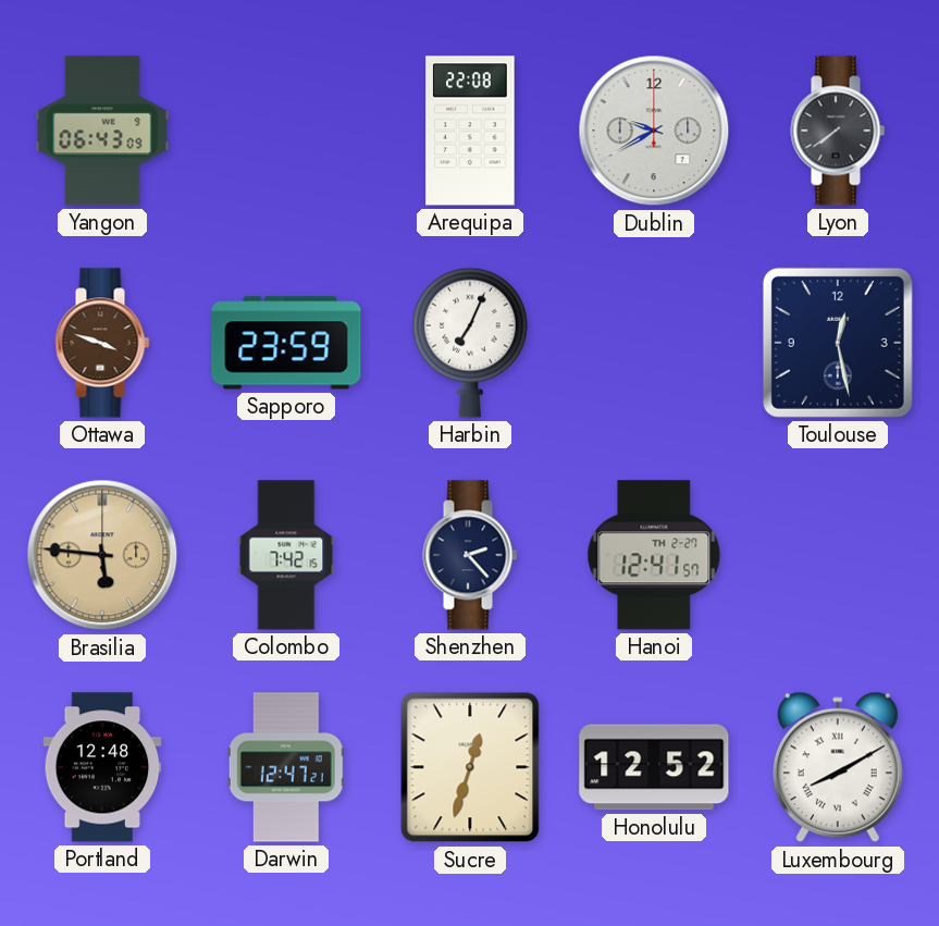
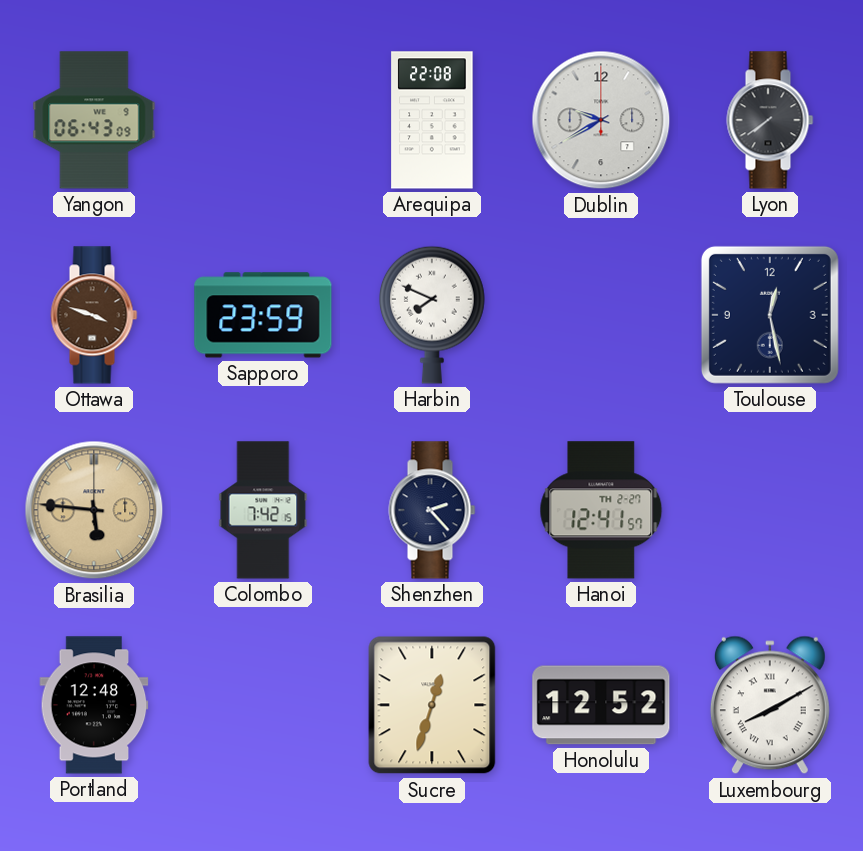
Harbin: 7:04 -> 7:49
Darwin: 12:47 -> none
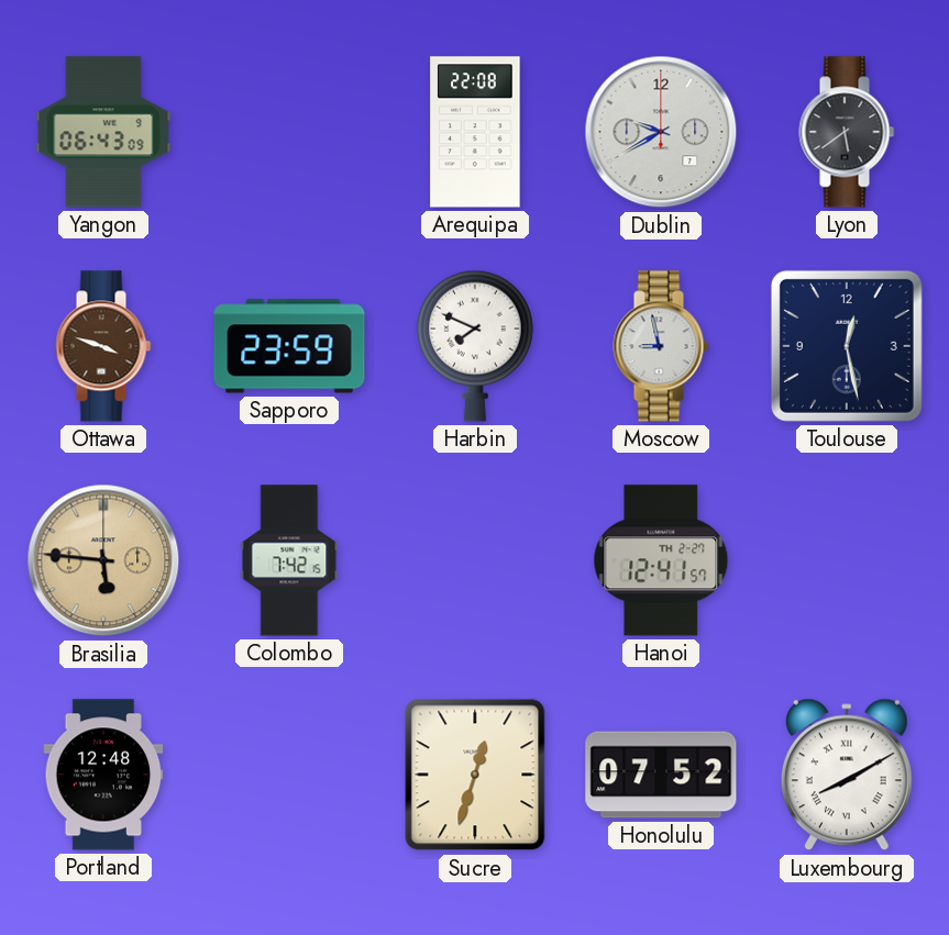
Lyon: 7:39 -> 5:39
Moscow: none -> 8:58
Shenzhen: 2:23 -> none
Honolulu: 12:52 -> 07:52
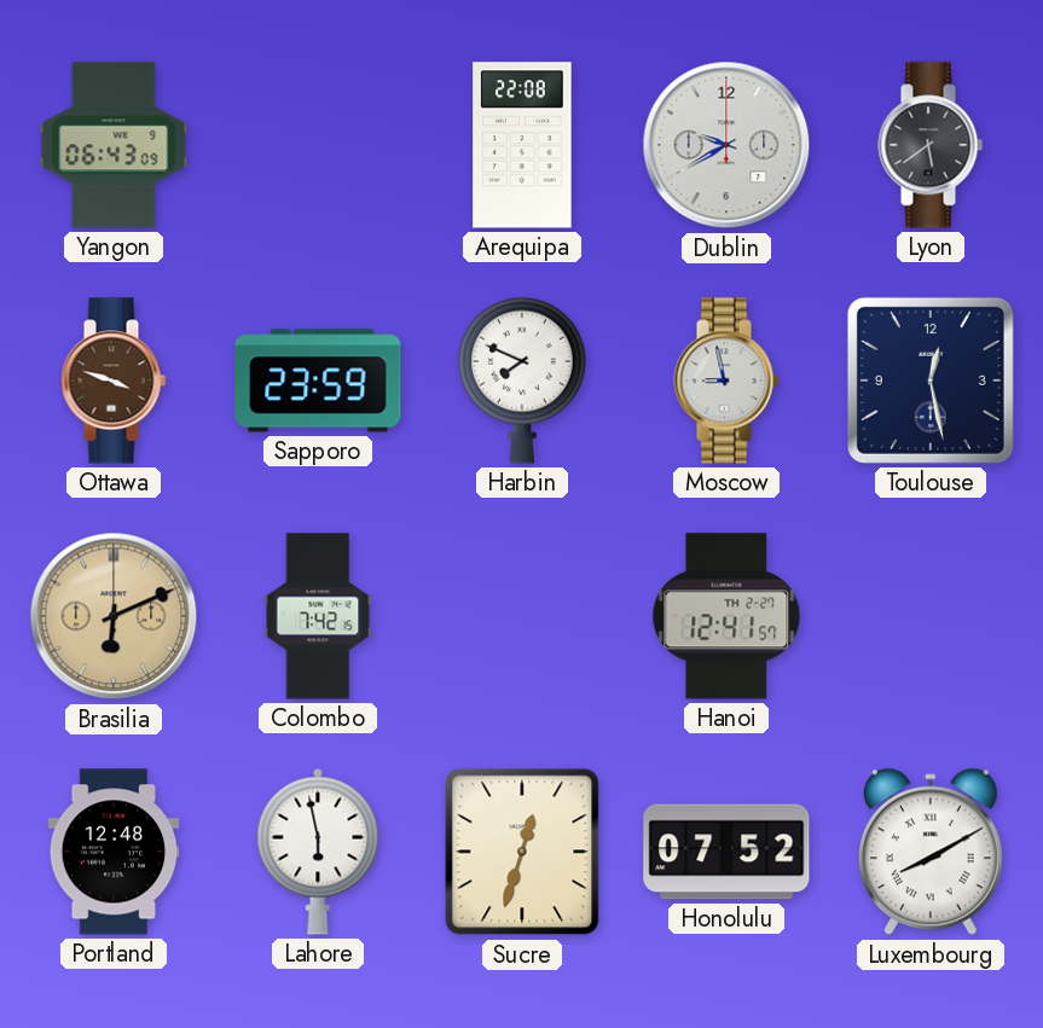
Brasilia: 5:46 -> 6:11
Lahore: none -> 5:58
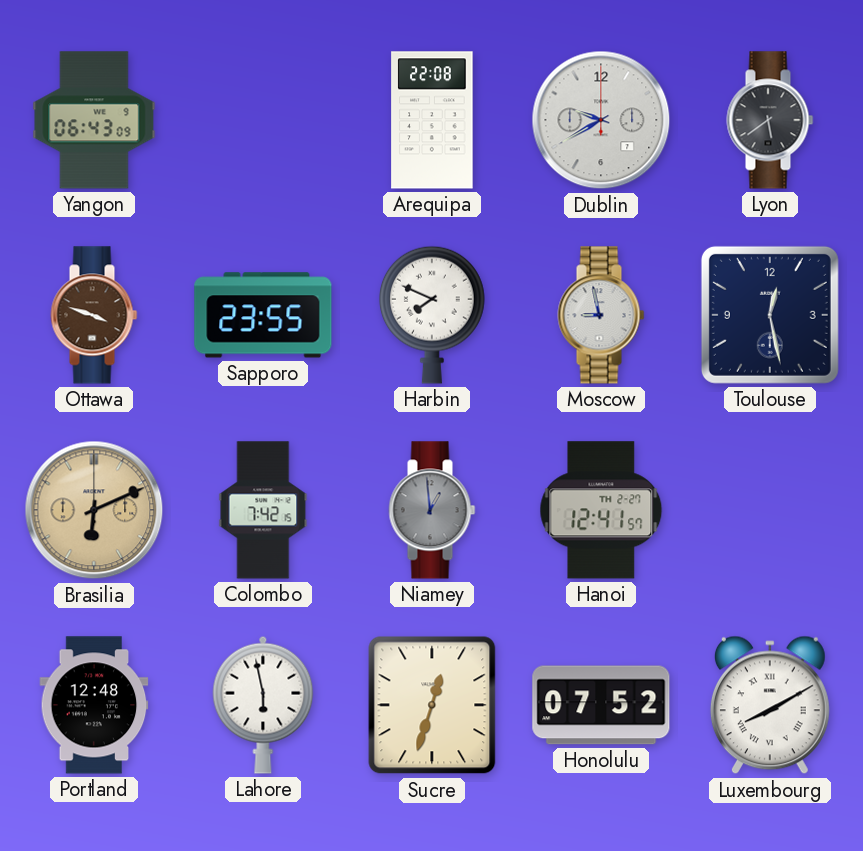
Sapporo: 23:59 -> 23:55
Niamey: none -> 12:59
